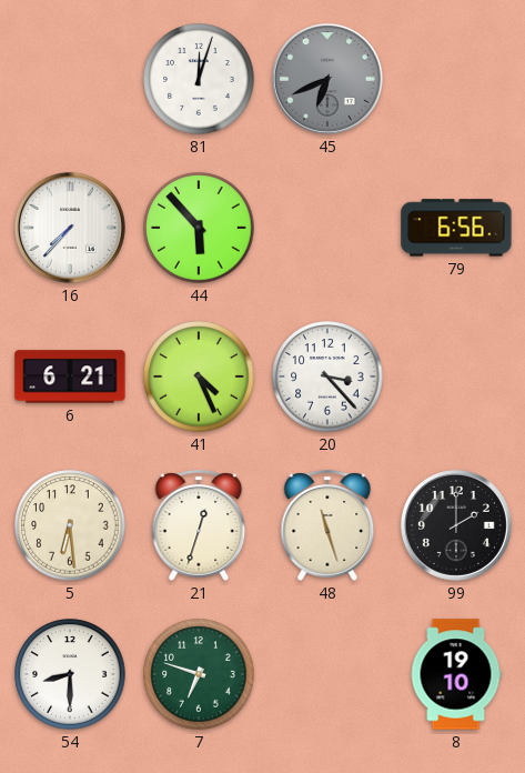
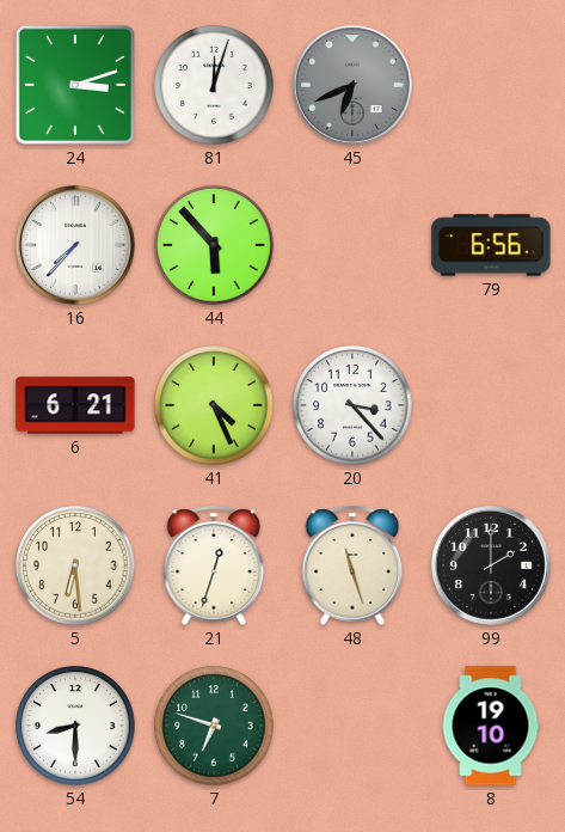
24: none -> 3:12
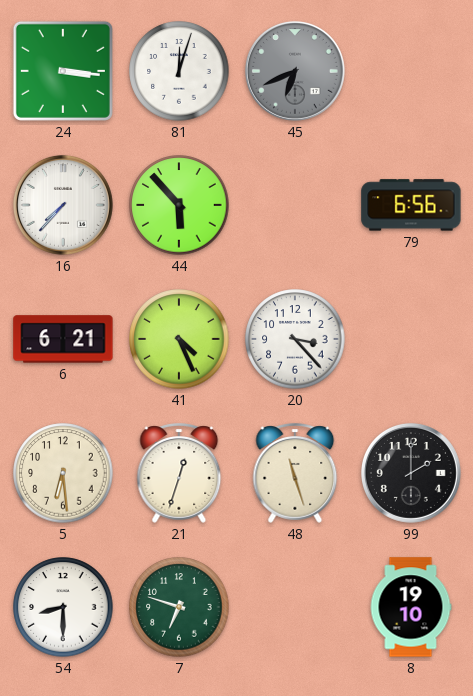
24: 3:12 -> 3:16
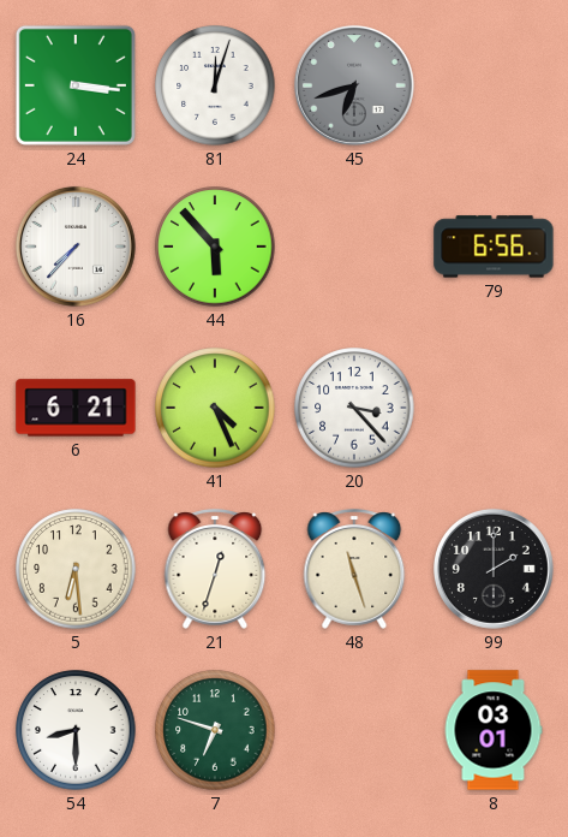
45: 6:41 -> 6:42
8: 19:10 -> 03:01
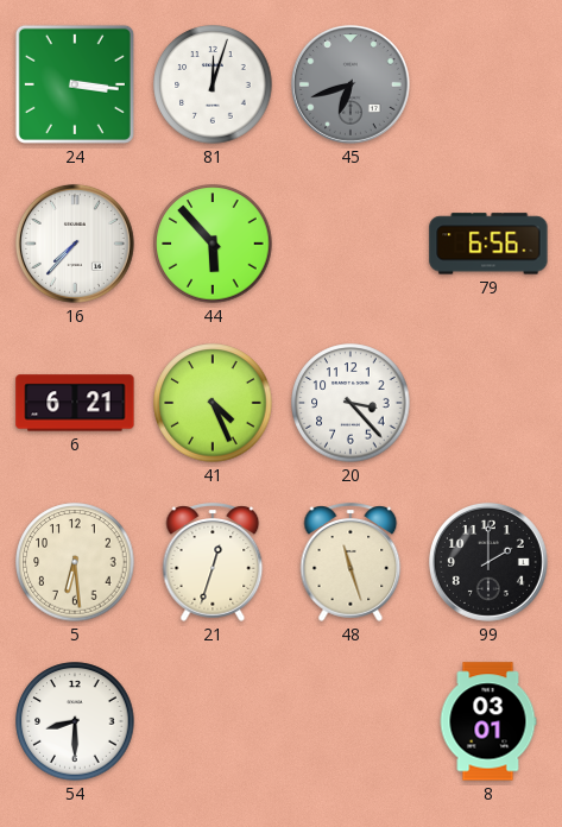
7: 6:48 -> none
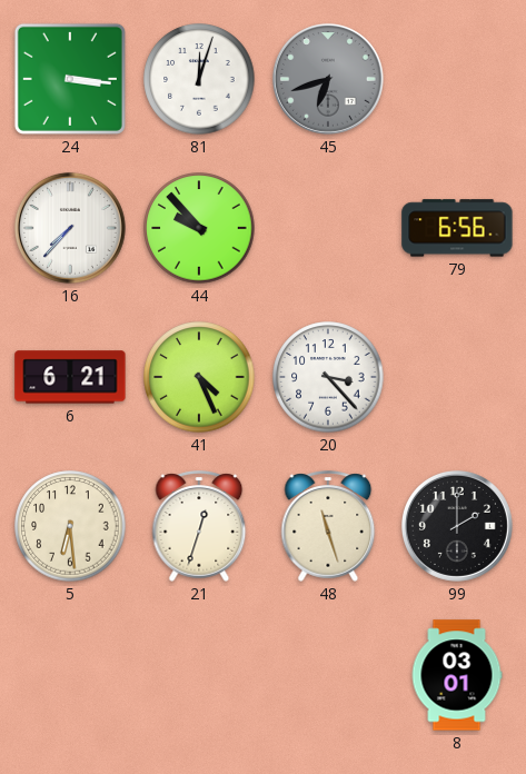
44: 5:53 -> 9:53
54: 8:30 -> none
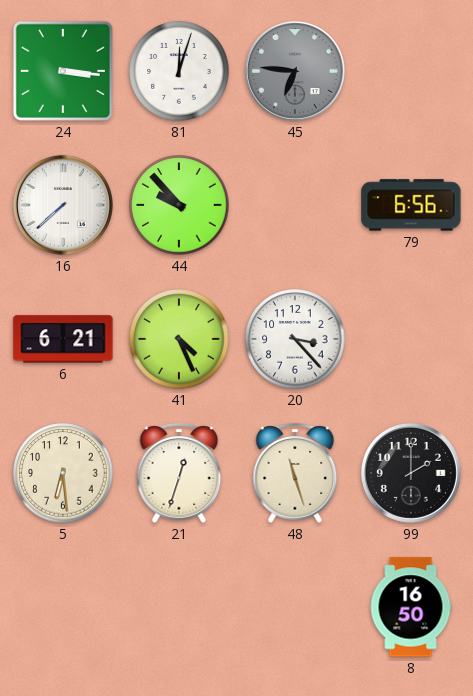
45: 6:42 -> 6:46
16: 7:37 -> 7:38
8: 03:01 -> 16:50
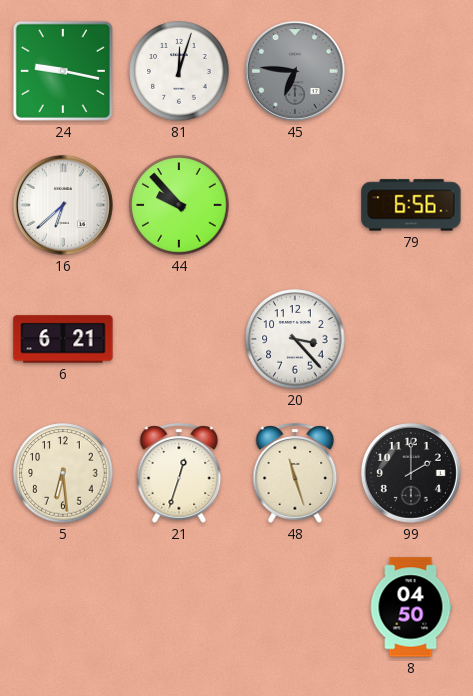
24: 3:16 -> 9:17
16: 7:38 -> 6:38
41: 4:26 -> none
8: 16:50 -> 04:50
